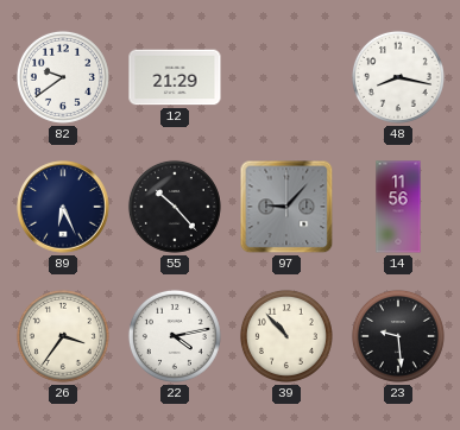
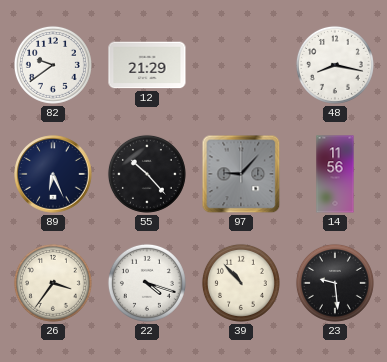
22: 4:13 -> 4:18
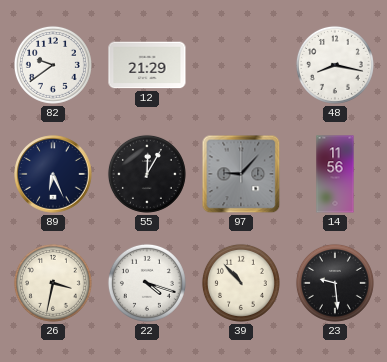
55: 10:23 -> 12:05
26: 3:36 -> 3:32
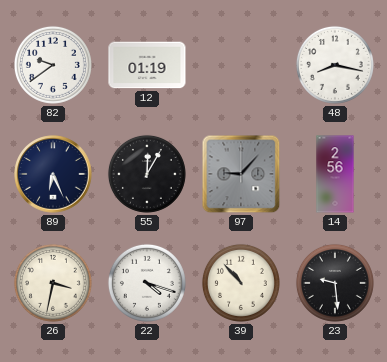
12: 21:29 -> 01:19
14: 11:56 -> 2:56
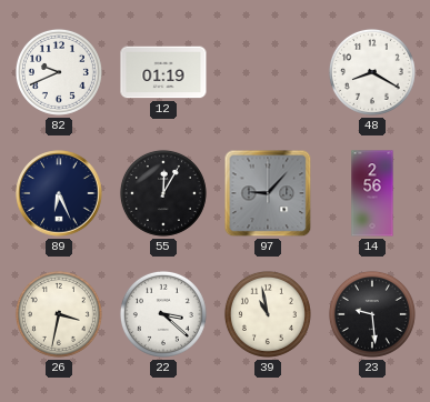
82: 9:39 -> 9:41
48: 8:17 -> 8:20
22: 4:18 -> 3:22
39: 10:53 -> 10:58
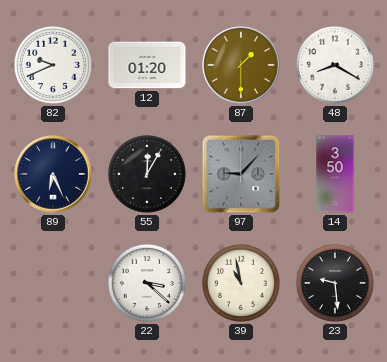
12: 01:19 -> 01:20
87: none -> 1:30
14: 2:56 -> 3:50
26: 3:32 -> none
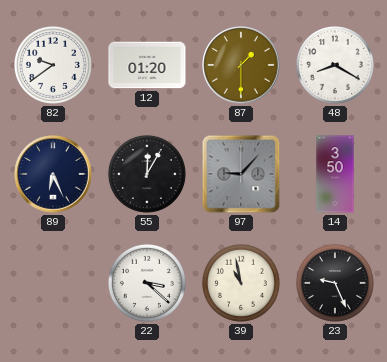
82: 9:41 -> 9:39
23: 9:29 -> 9:26
